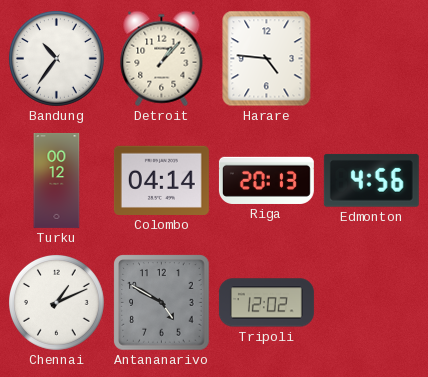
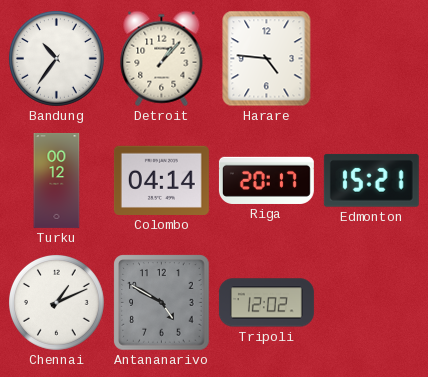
Riga: 20:13 -> 20:17
Edmonton: 4:56 -> 15:21
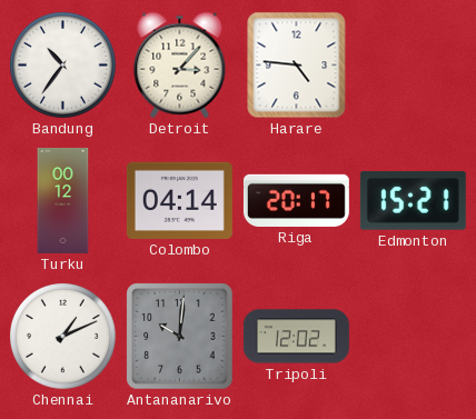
Detroit: 1:07 -> 3:07
Antananarivo: 4:50 -> 10:01
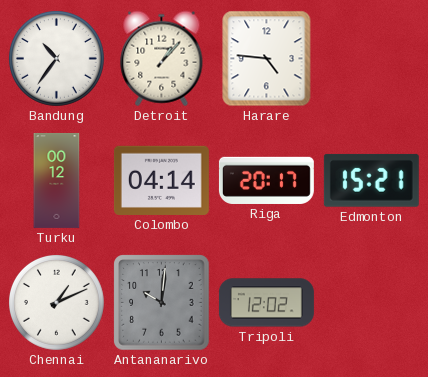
Detroit: 3:07 -> 1:07
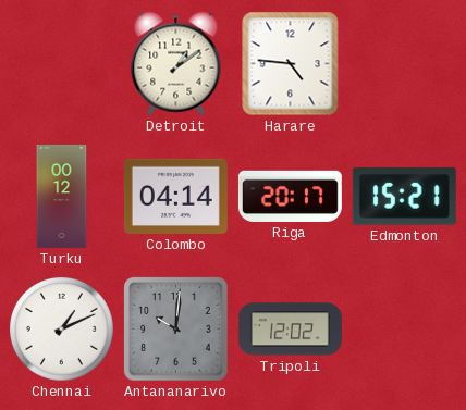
Bandung: 10:36 -> none
Detroit: 1:07 -> 1:09
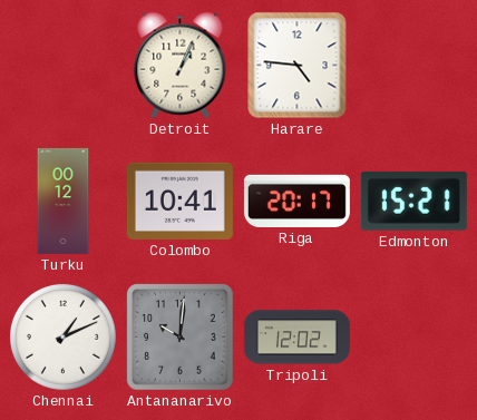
Detroit: 1:09 -> 1:04
Colombo: 04:14 -> 10:41
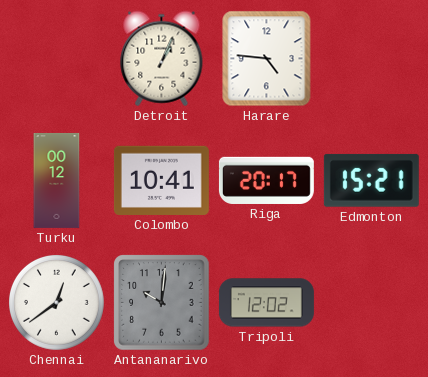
Chennai: 1:11 -> 12:39
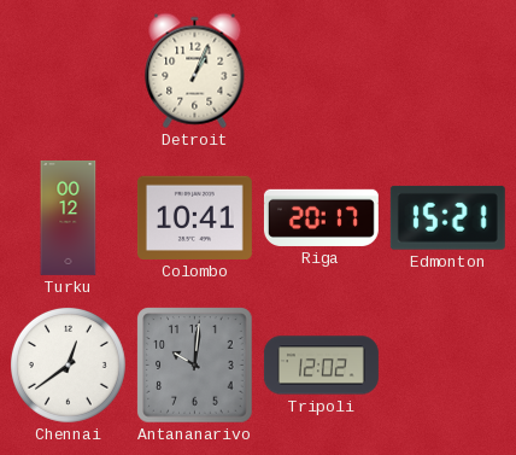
Harare: 4:46 -> none
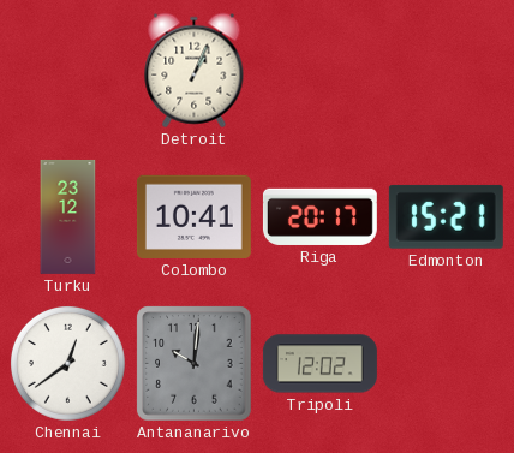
Turku: 00:12 -> 23:12
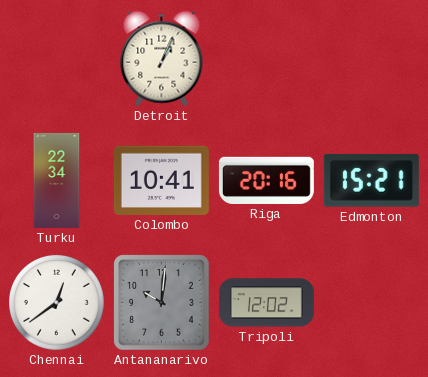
Turku: 23:12 -> 22:34
Riga: 20:17 -> 20:16
